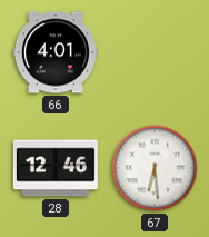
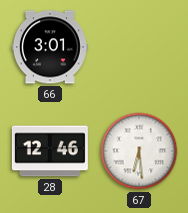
66: 4:01 -> 3:01
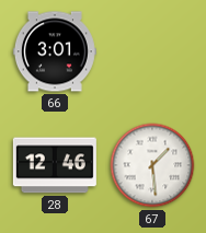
67: 6:29 -> 1:29
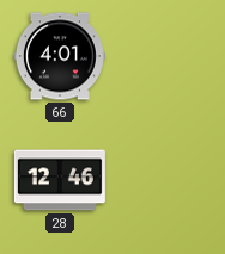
66: 3:01 -> 4:01
67: 1:29 -> none
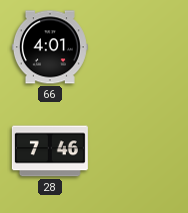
28: 12:46 -> 7:46
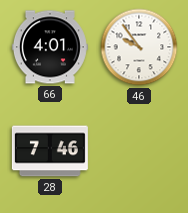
46: none -> 9:54
